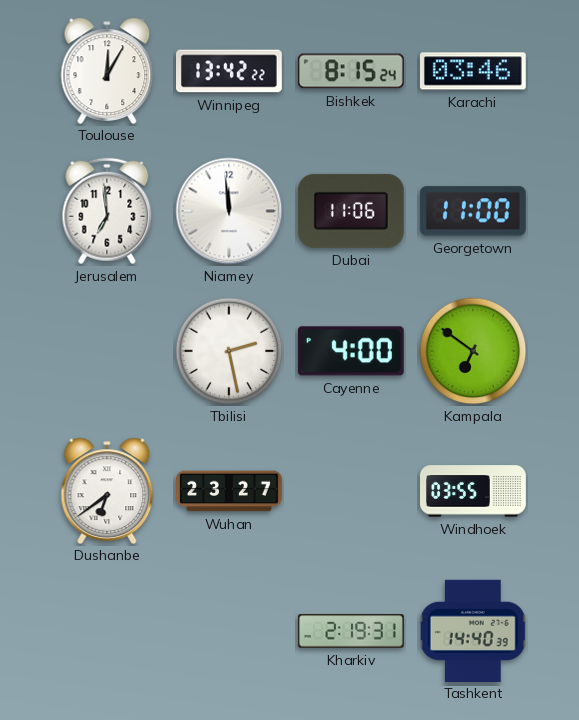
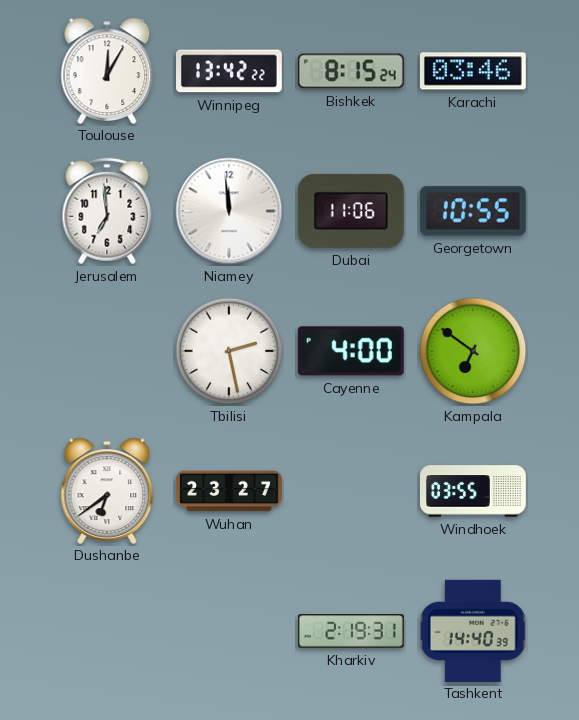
Georgetown: 11:00 -> 10:55
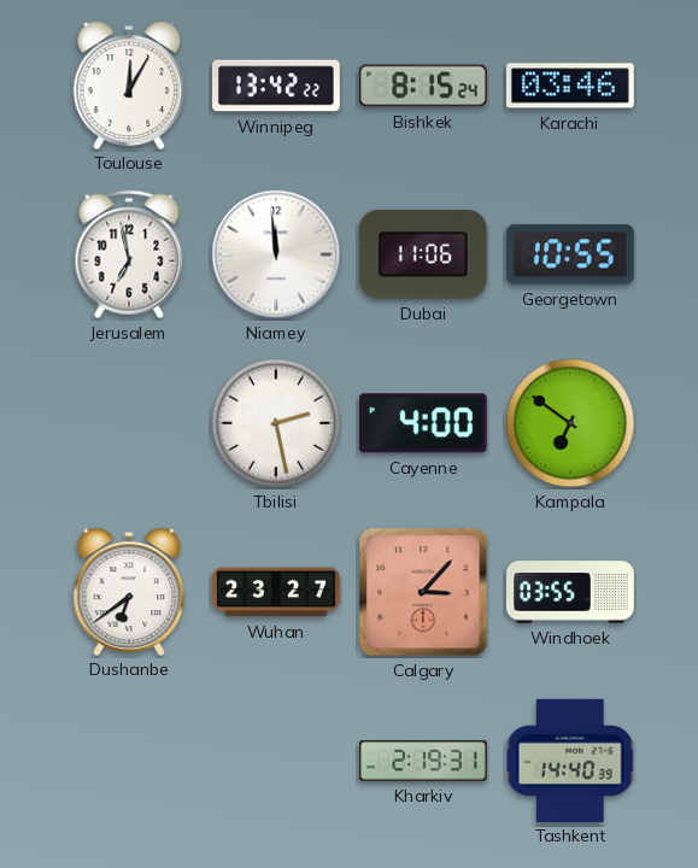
Jerusalem: 6:59 -> 6:58
Calgary: none -> 3:07
